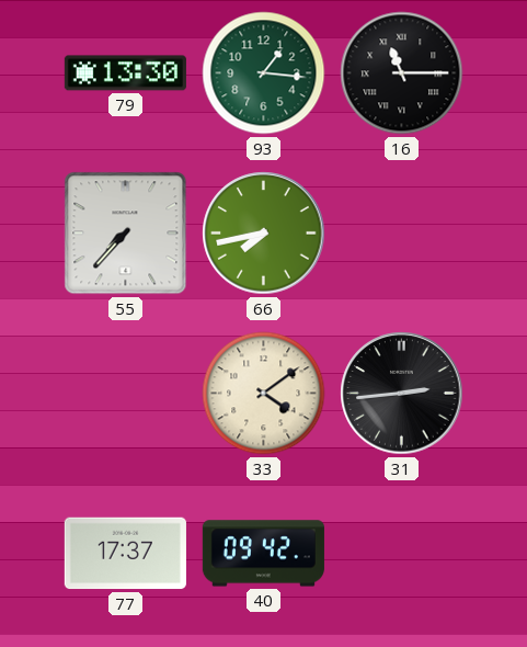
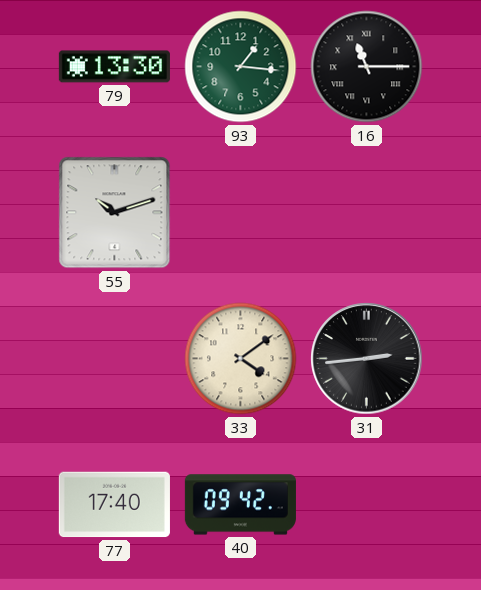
55: 7:37 -> 10:12
66: 7:43 -> none
77: 17:37 -> 17:40
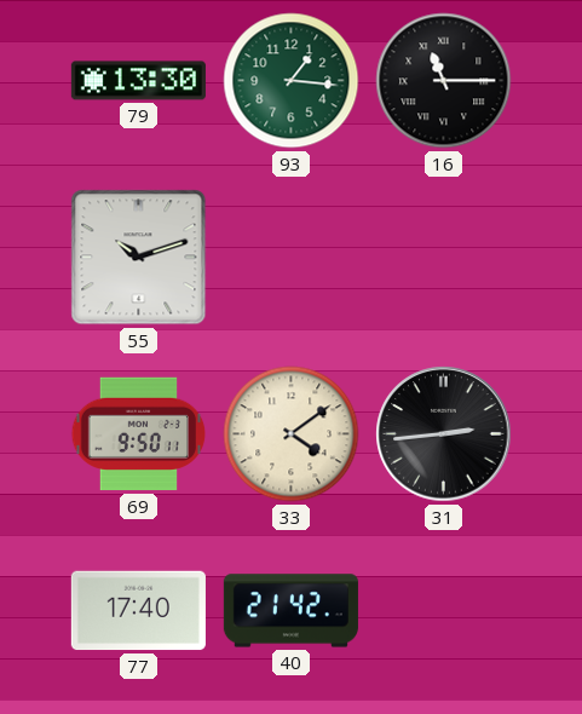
69: none -> 9:50
40: 09:42 -> 21:42
